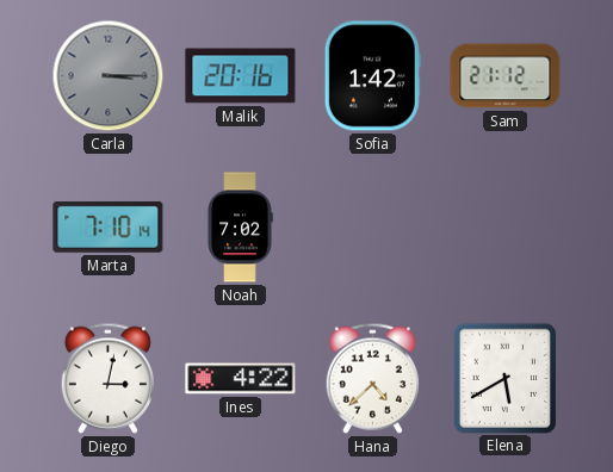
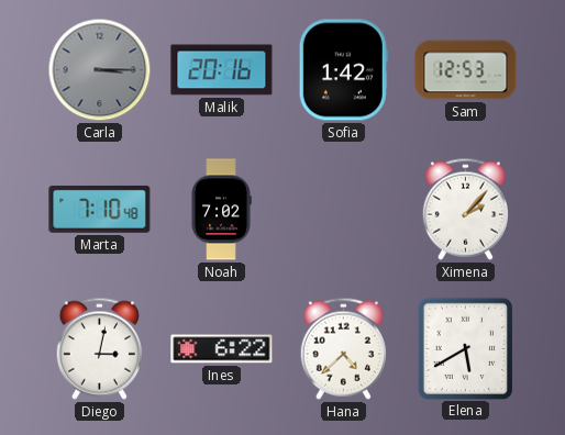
Sam: 21:12 -> 12:53
Marta: 7:10:14 -> 7:10:48
Ximena: none -> 2:07
Ines: 4:22 -> 6:22
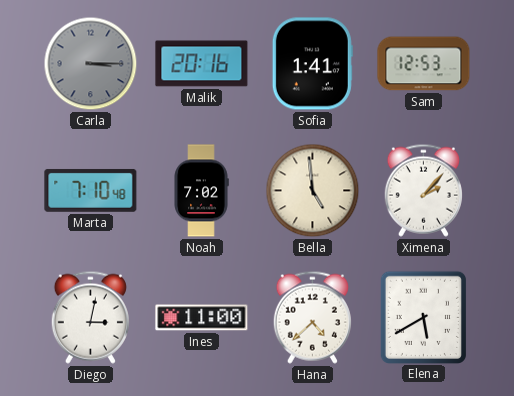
Sofia: 1:42 -> 1:41
Bella: none -> 4:59
Ines: 6:22 -> 11:00
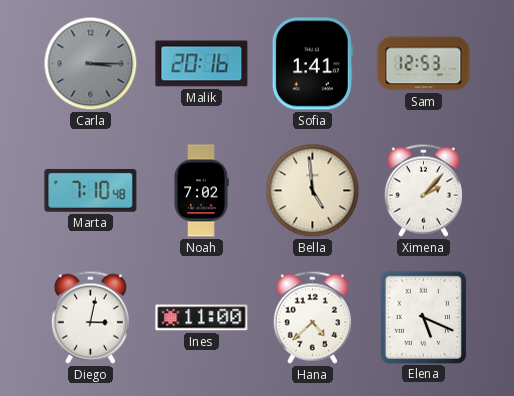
Elena: 5:40 -> 5:19
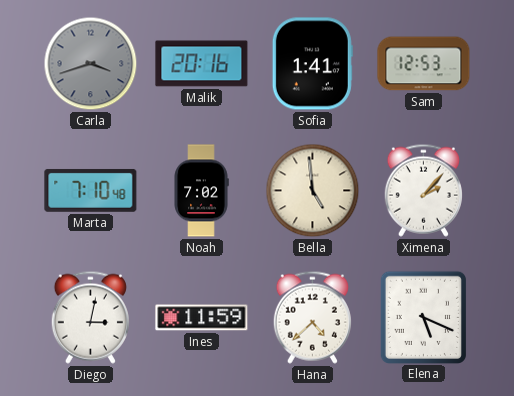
Carla: 3:15 -> 3:42
Ines: 11:00 -> 11:59
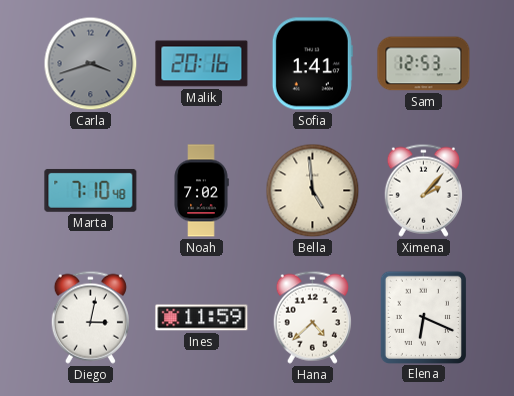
Elena: 5:19 -> 6:19
